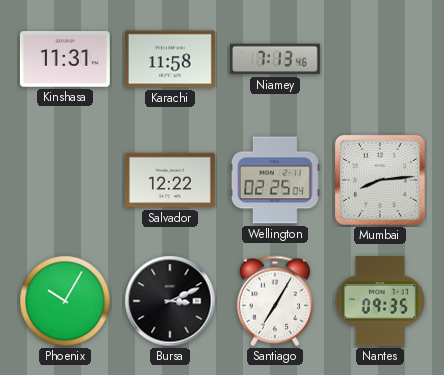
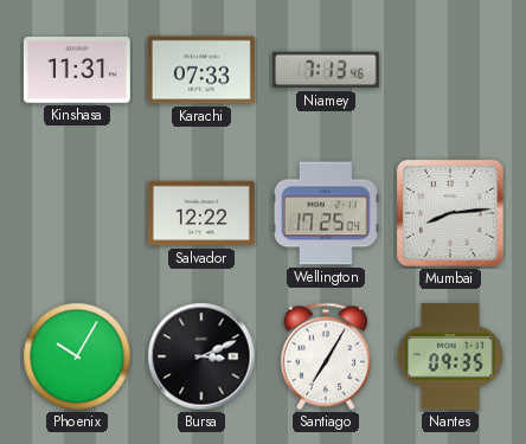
Karachi: 11:58 -> 07:33
Wellington: 02:25 -> 17:25
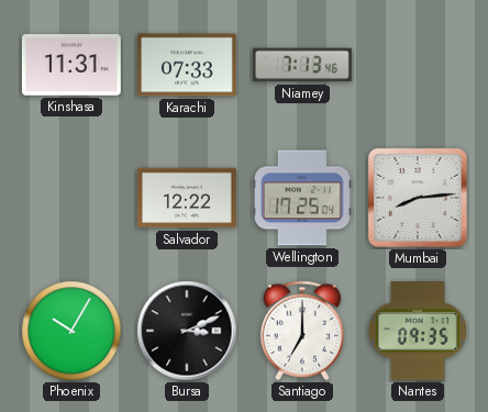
Santiago: 7:05 -> 7:00
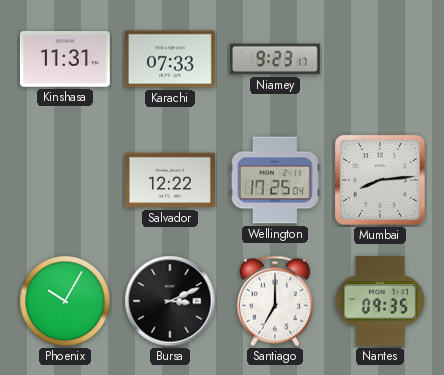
Niamey: 7:13 -> 9:23
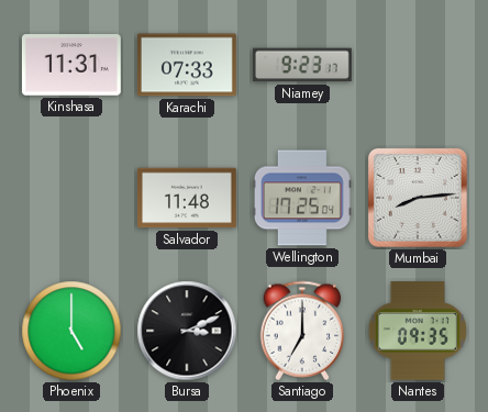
Salvador: 12:22 -> 11:48
Phoenix: 10:05 -> 5:00
